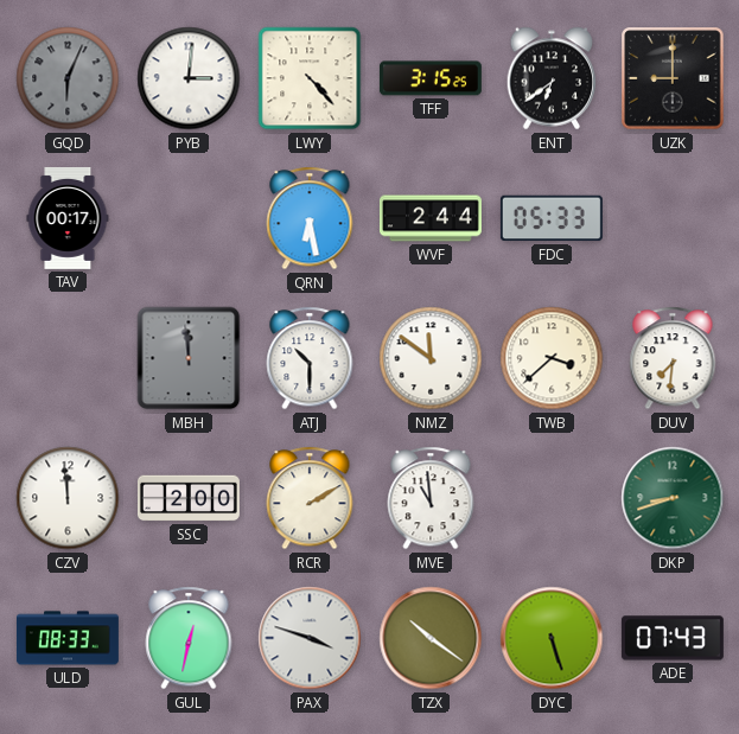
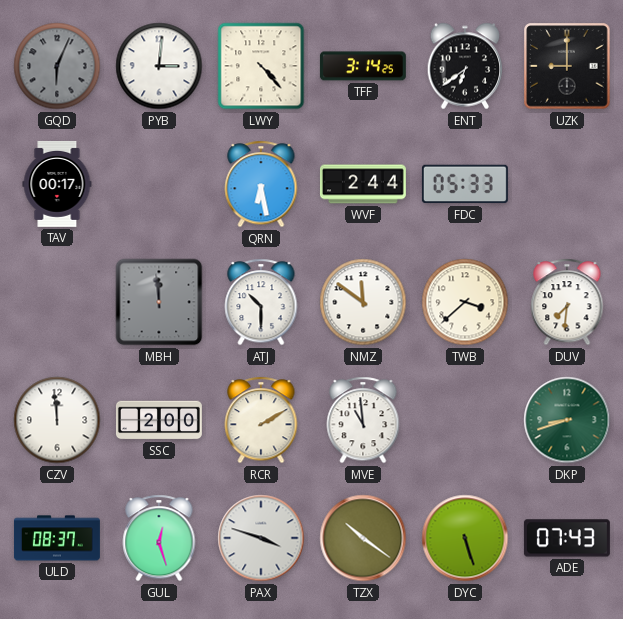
TFF: 3:15 -> 3:14
ULD: 08:33 -> 08:37
GUL: 12:32 -> 12:27
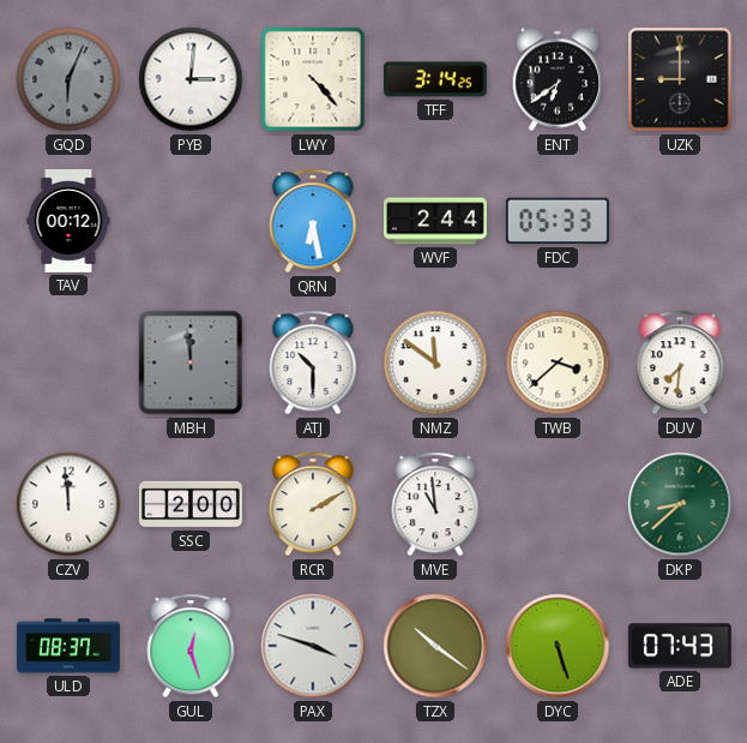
TAV: 00:17 -> 00:12
DKP: 8:42 -> 8:38
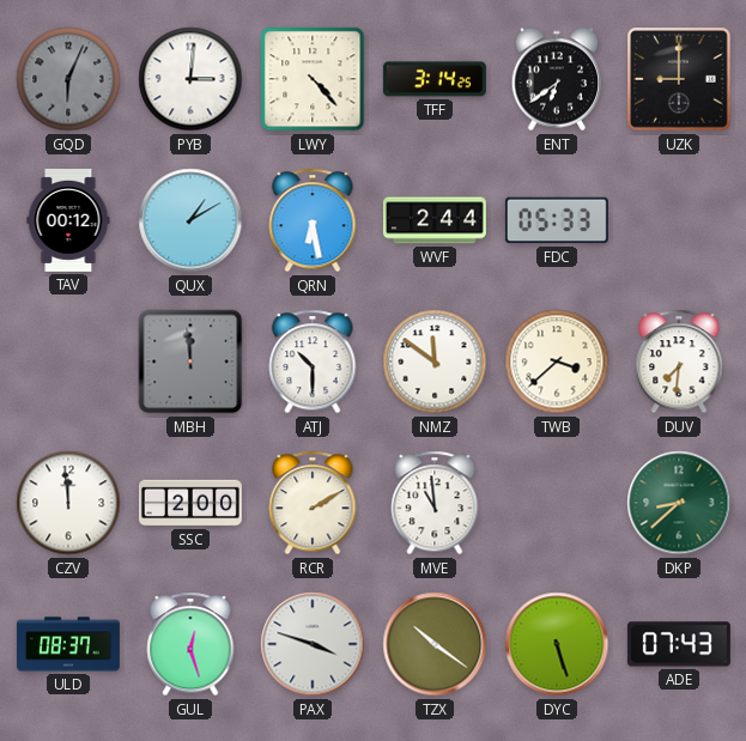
QUX: none -> 1:10
